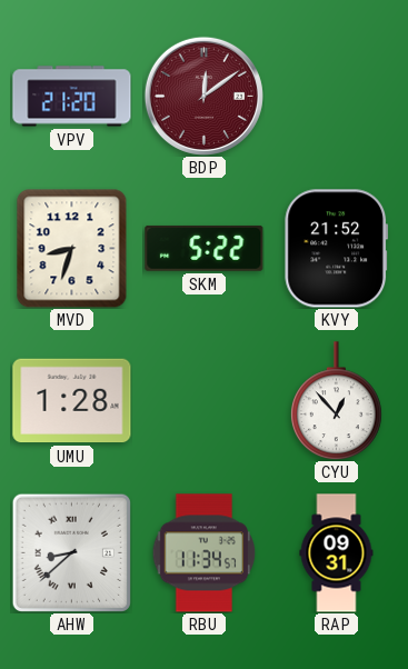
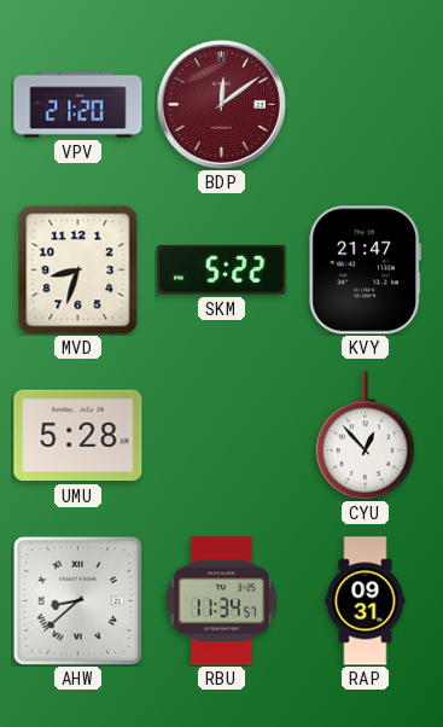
KVY: 21:52 -> 21:47
UMU: 1:28 -> 5:28
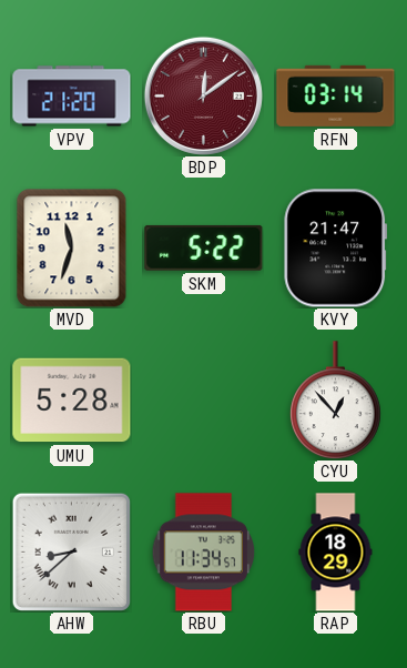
RFN: none -> 03:14
MVD: 8:33 -> 11:33
RAP: 09:31 -> 18:29
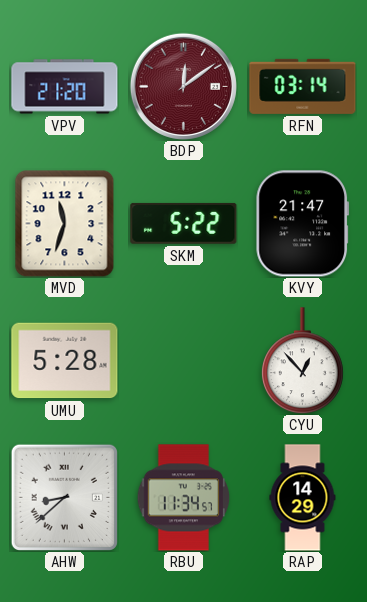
RAP: 18:29 -> 14:29
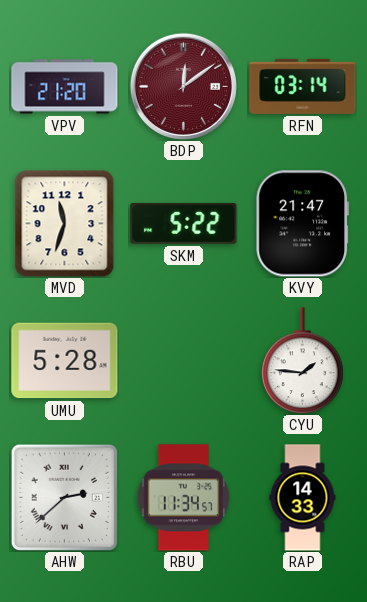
CYU: 12:53 -> 1:46
AHW: 8:38 -> 2:38
RAP: 14:29 -> 14:33
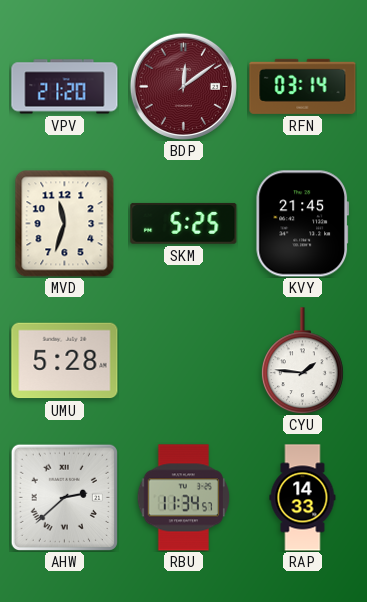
SKM: 5:22 -> 5:25
KVY: 21:47 -> 21:45
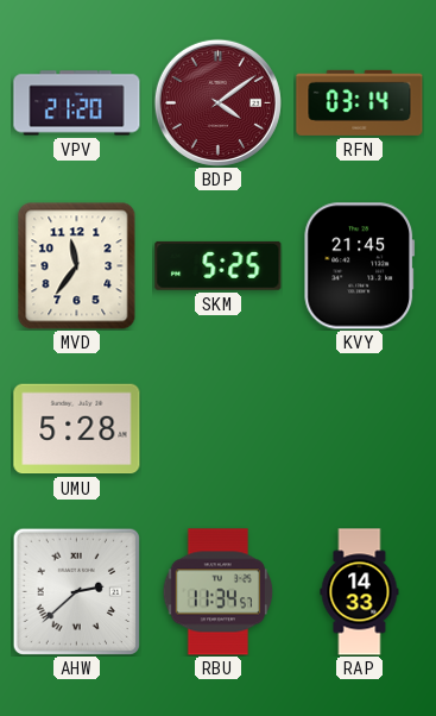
BDP: 12:09 -> 4:09
MVD: 11:33 -> 11:36
CYU: 1:46 -> none
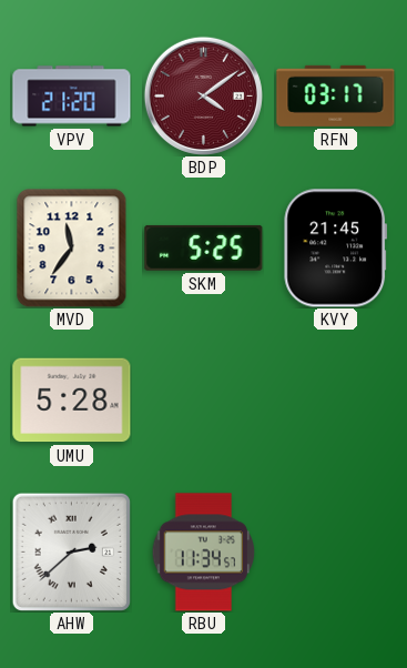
RFN: 03:14 -> 03:17
RAP: 14:33 -> none
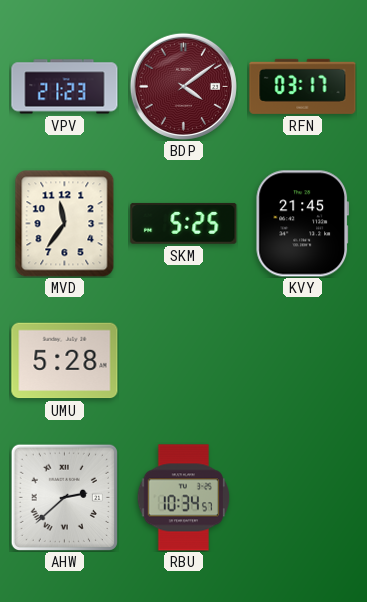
VPV: 21:20 -> 21:23
RBU: 11:34 -> 10:34
